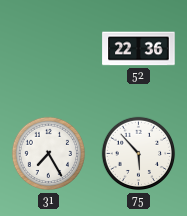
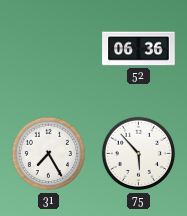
52: 22:36 -> 06:36
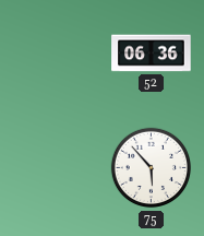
31: 7:25 -> none
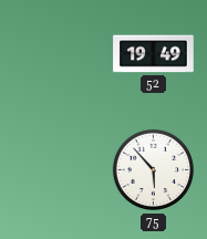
52: 06:36 -> 19:49
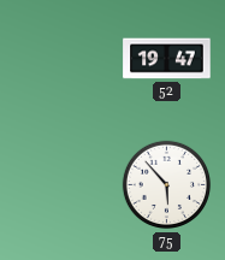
52: 19:49 -> 19:47
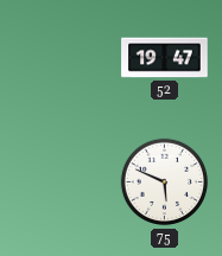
75: 5:53 -> 5:49
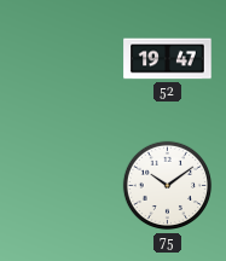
75: 5:49 -> 10:09
